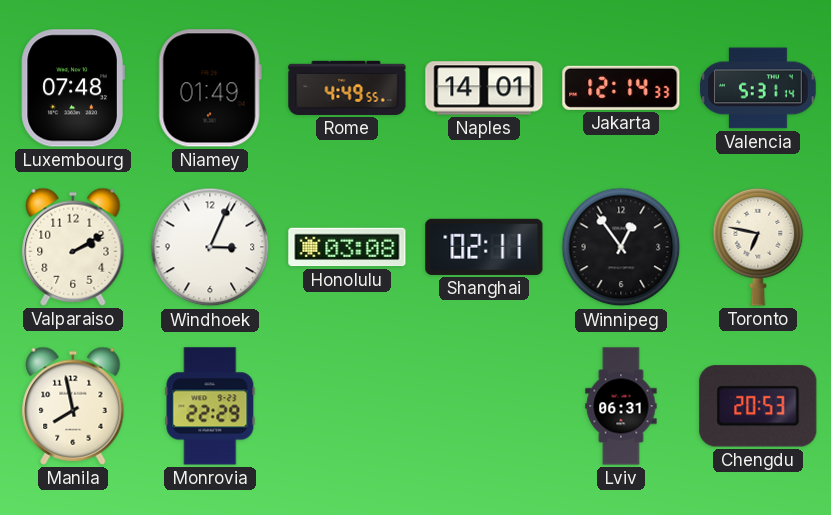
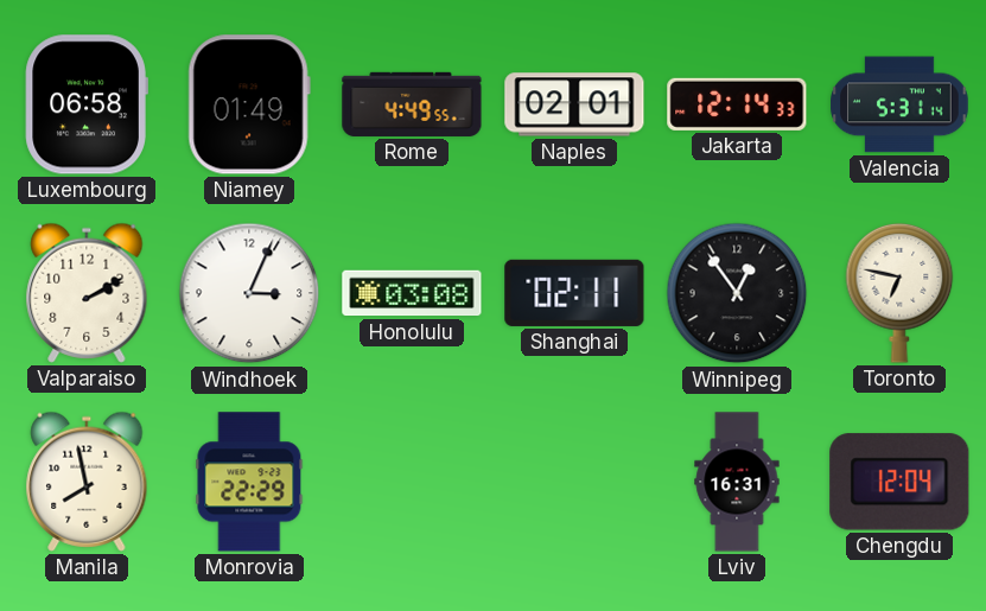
Luxembourg: 07:48 -> 06:58
Naples: 14:01 -> 02:01
Lviv: 06:31 -> 16:31
Chengdu: 20:53 -> 12:04
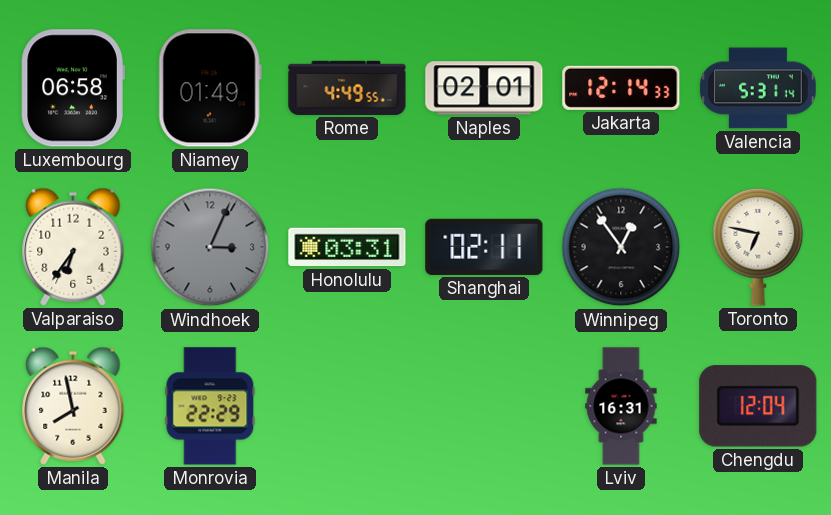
Valparaiso: 2:10 -> 6:36
Windhoek dial: white -> grey
Honolulu: 03:08 -> 03:31
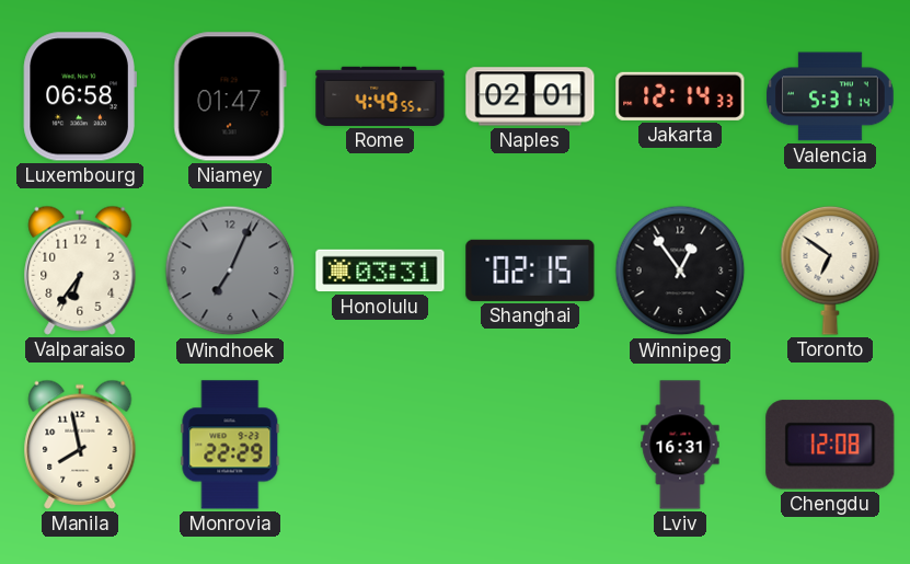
Niamey: 01:49 -> 01:47
Windhoek: 3:04 -> 7:04
Shanghai: 02:11 -> 02:15
Toronto: 6:47 -> 6:51
Chengdu: 12:04 -> 12:08
